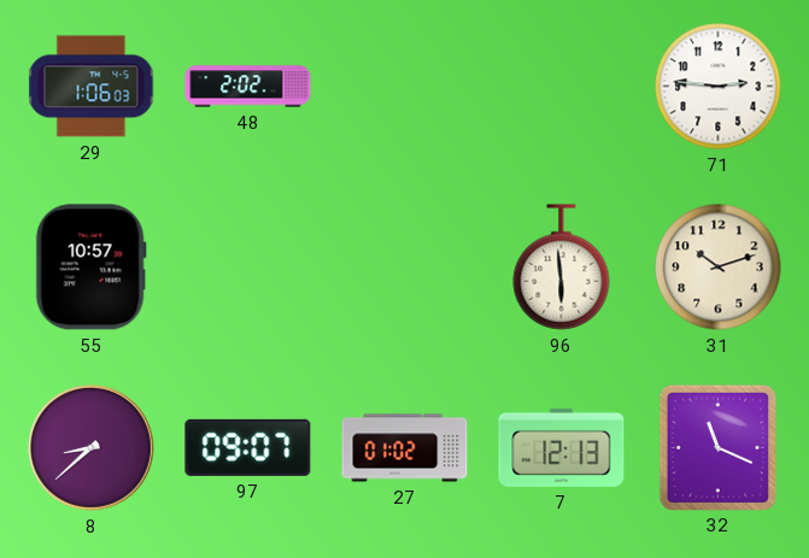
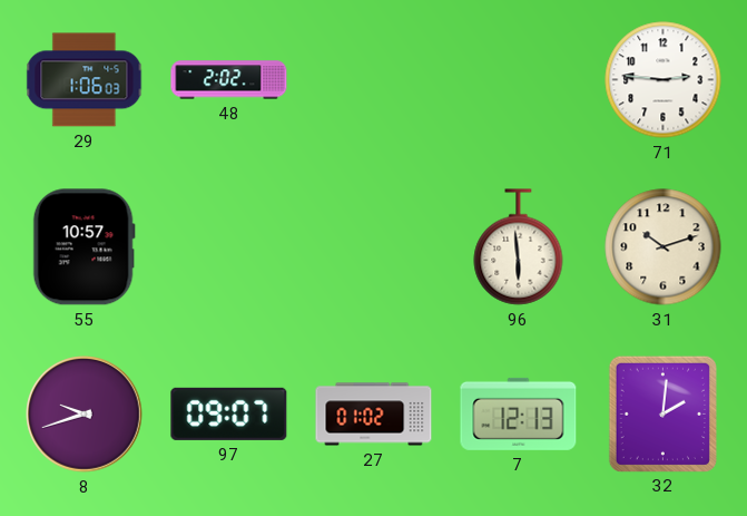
8: 8:38 -> 9:42
32: 11:19 -> 2:01
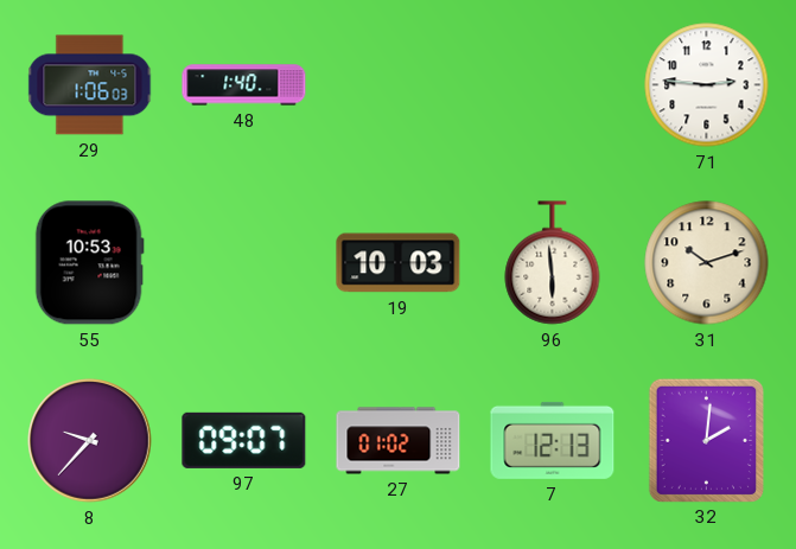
48: 2:02 -> 1:40
55: 10:57 -> 10:53
19: none -> 10:03
8: 9:42 -> 9:37
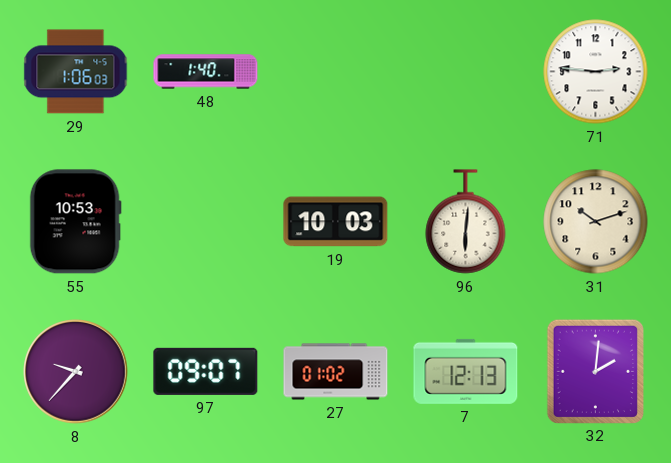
96: 5:59 -> 6:01
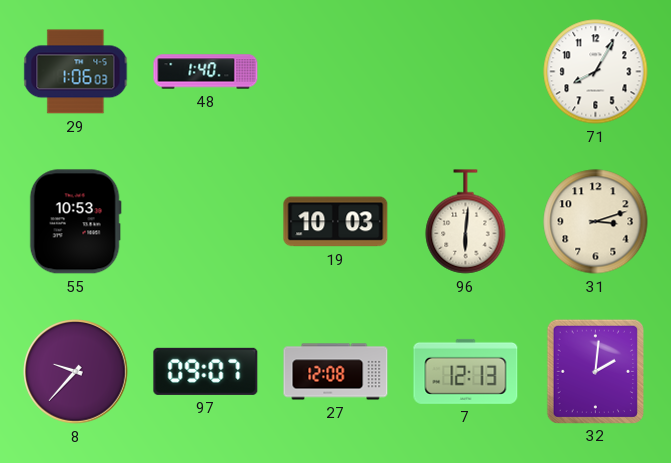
71: 2:46 -> 8:05
31: 10:12 -> 3:12
27: 01:02 -> 12:08
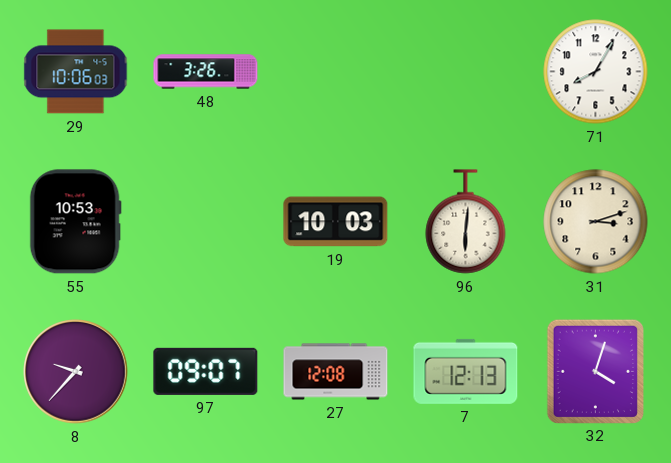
29: 1:06 -> 10:06
48: 1:40 -> 3:26
32: 2:01 -> 4:03
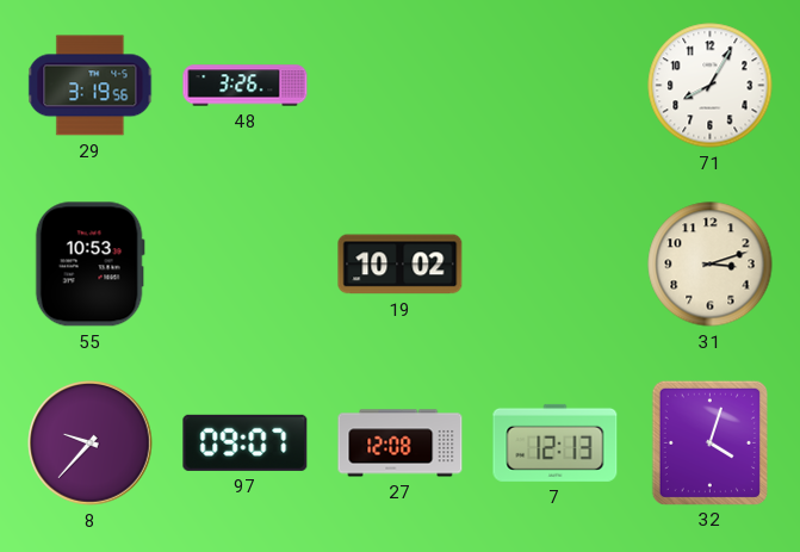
29: 10:06 -> 3:19
19: 10:03 -> 10:02
96: 6:01 -> none
